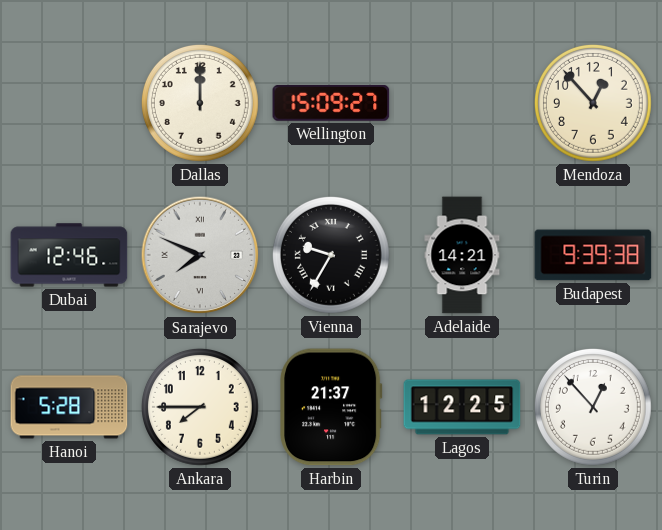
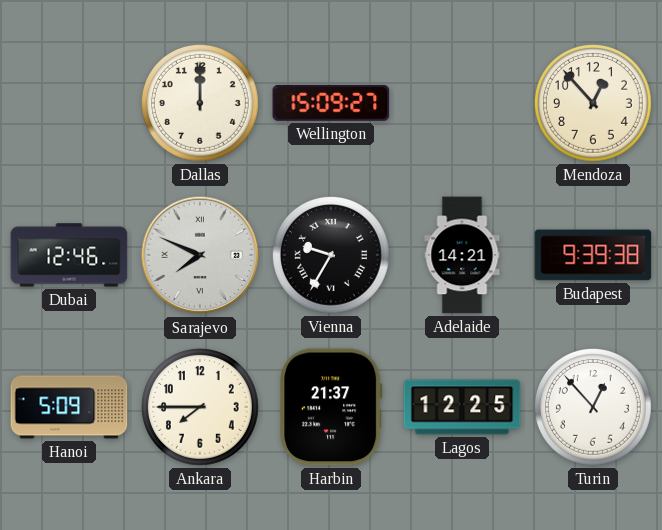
Hanoi: 5:28 -> 5:09
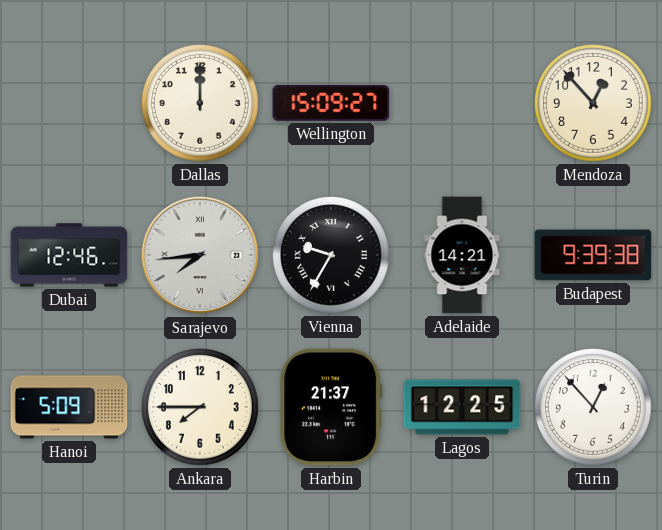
Sarajevo: 7:49 -> 7:44
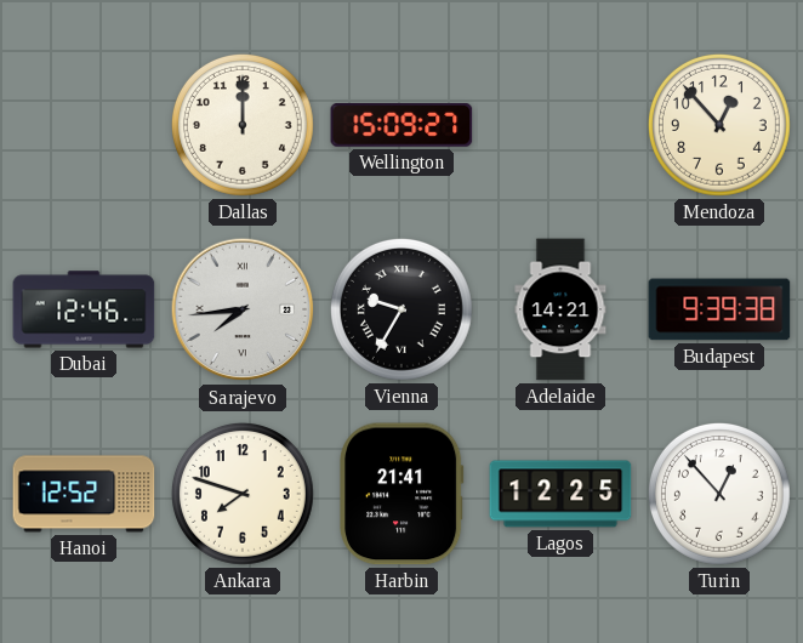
Hanoi: 5:09 -> 12:52
Ankara: 7:45 -> 7:48
Harbin: 21:37 -> 21:41
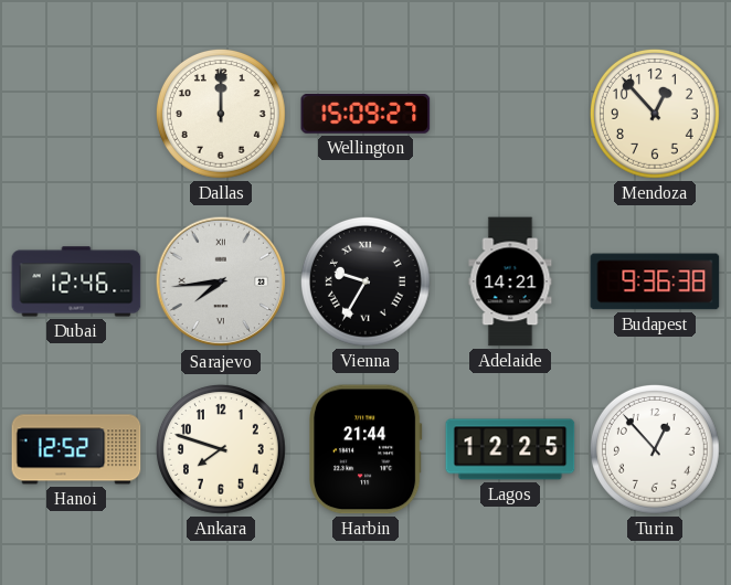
Budapest: 9:39 -> 9:36
Harbin: 21:41 -> 21:44
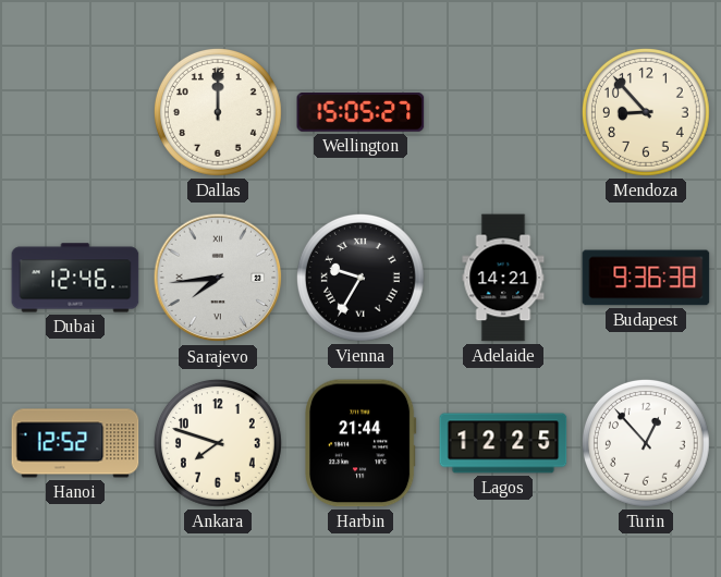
Wellington: 15:09 -> 15:05
Mendoza: 12:53 -> 8:53
